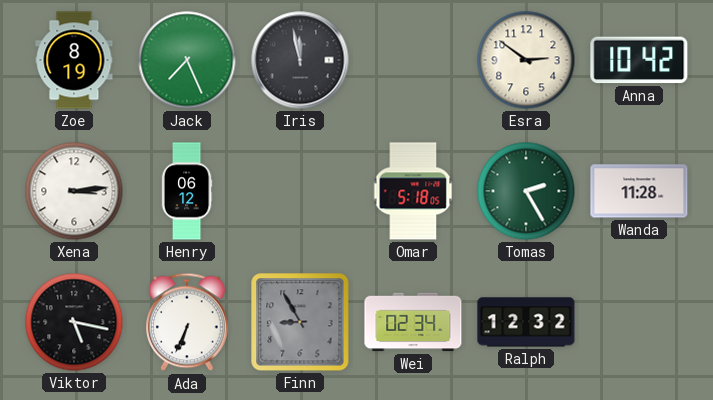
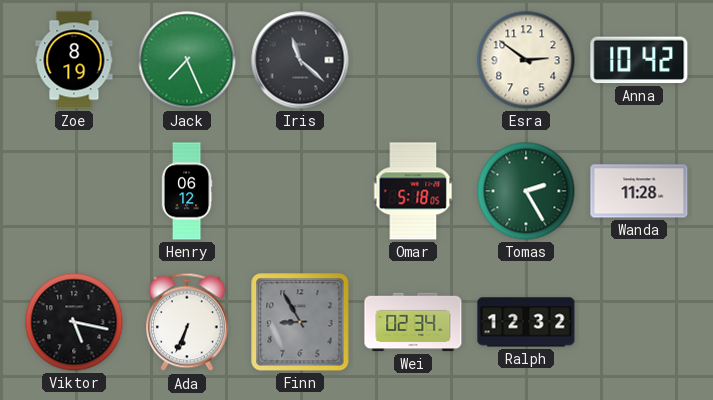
Iris: 11:58 -> 11:22
Xena: 3:14 -> none
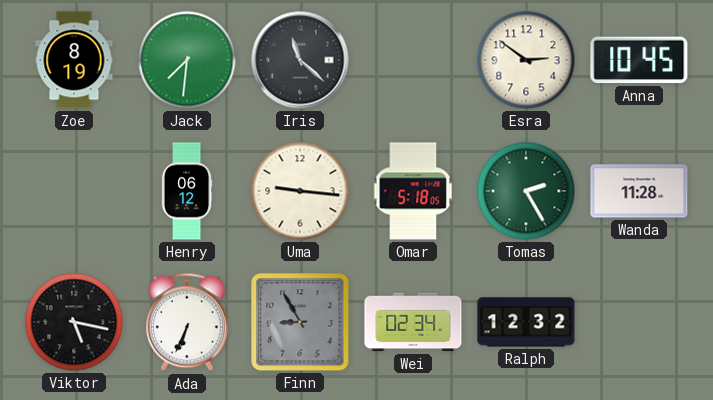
Jack: 7:26 -> 7:31
Anna: 10:42 -> 10:45
Uma: none -> 9:16
